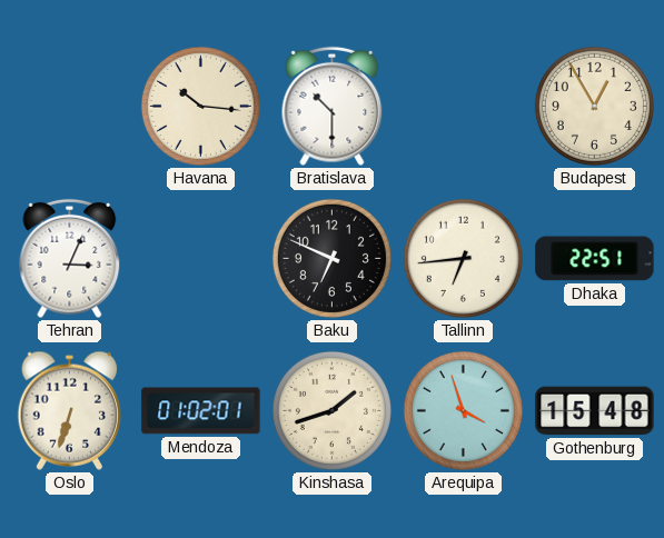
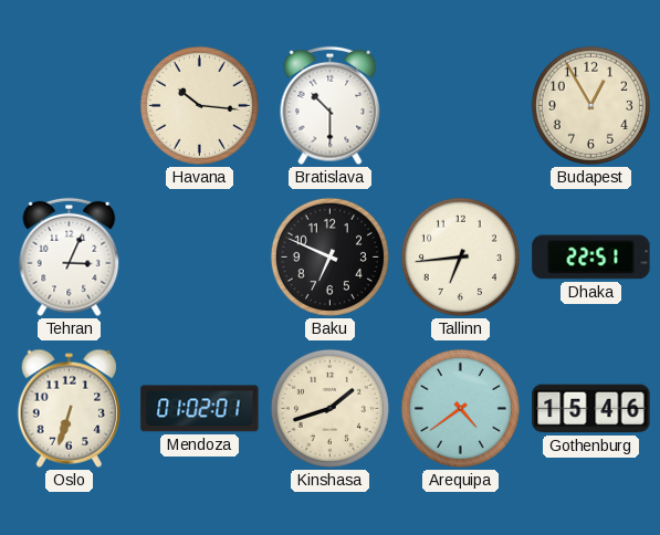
Arequipa: 3:57 -> 4:39
Gothenburg: 15:48 -> 15:46
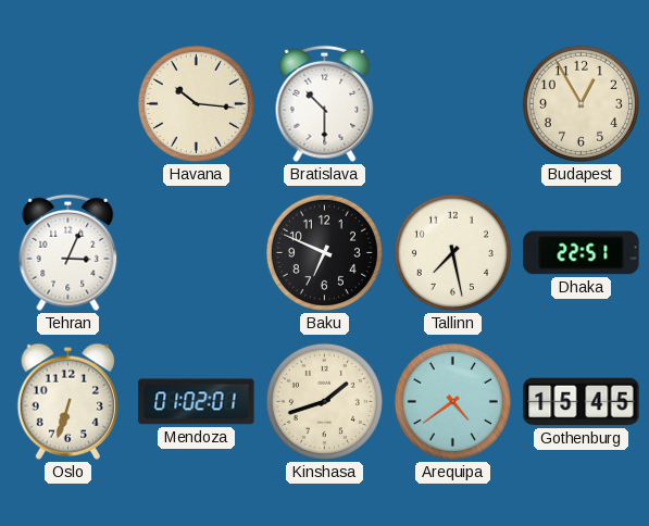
Tallinn: 6:44 -> 7:28
Gothenburg: 15:46 -> 15:45
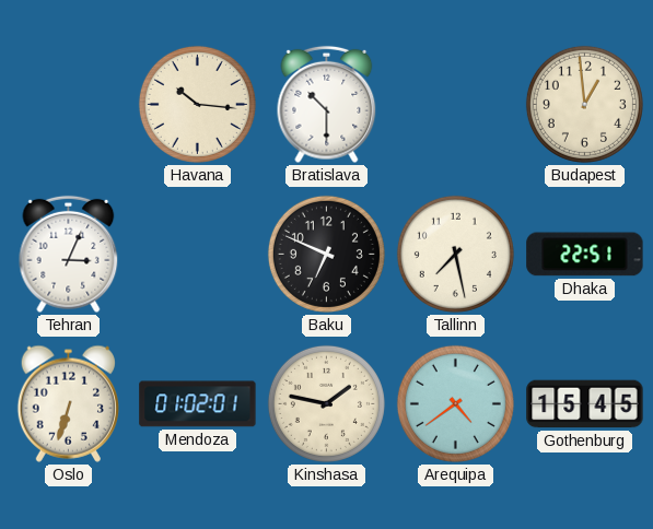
Budapest: 12:55 -> 12:59
Kinshasa: 1:42 -> 1:47
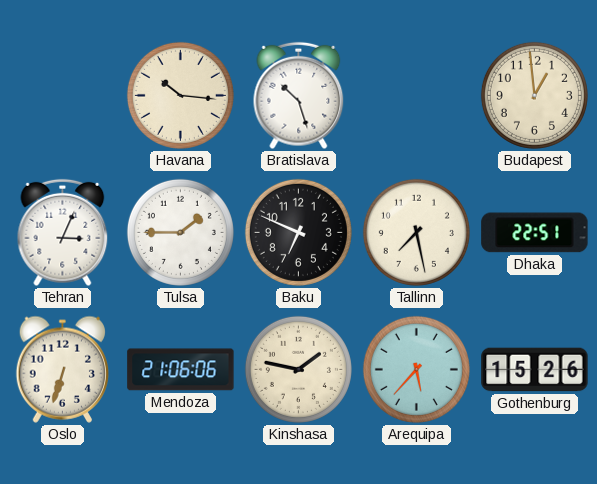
Bratislava: 10:30 -> 10:27
Tulsa: none -> 1:45
Mendoza: 01:02 -> 21:06
Arequipa: 4:39 -> 5:37
Gothenburg: 15:45 -> 15:26
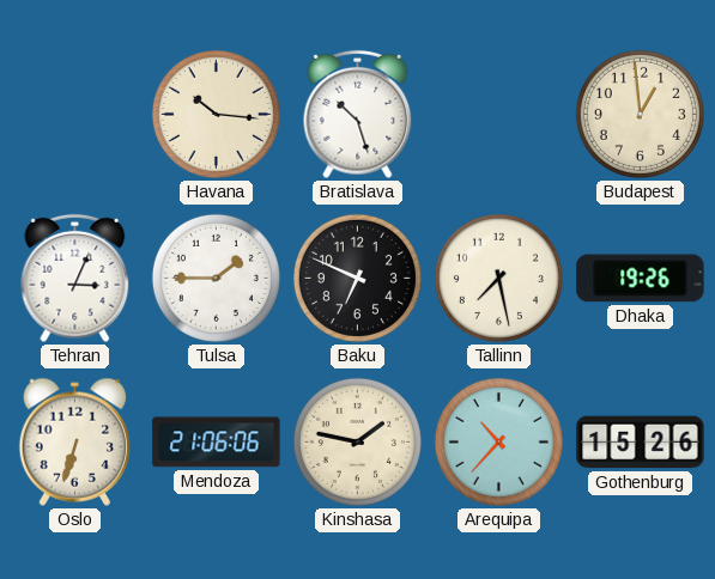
Dhaka: 22:51 -> 19:26
Arequipa: 5:37 -> 10:37
